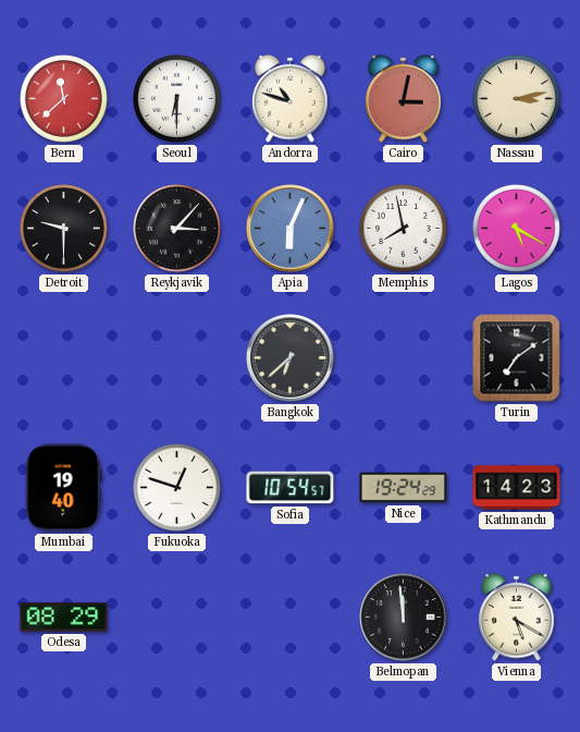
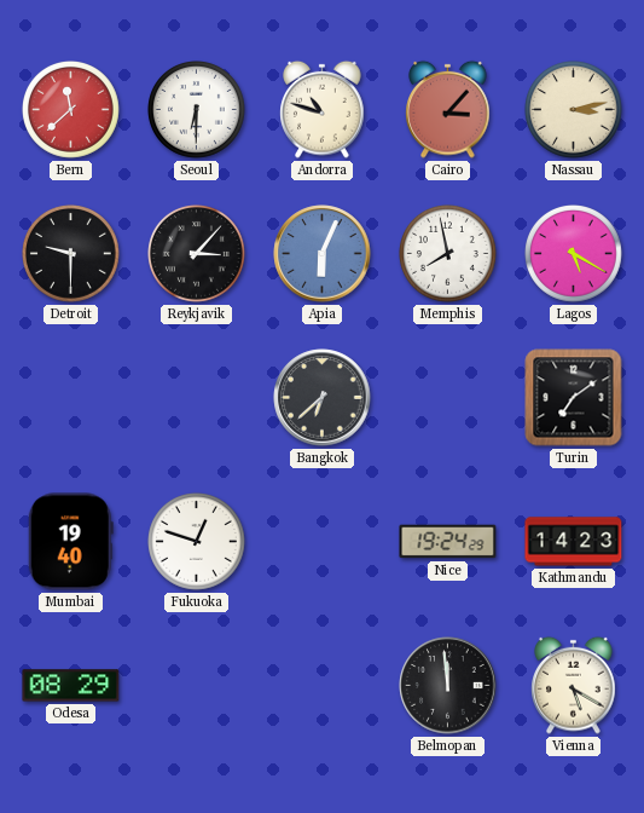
Cairo: 3:02 -> 3:07
Sofia: 10:54 -> none
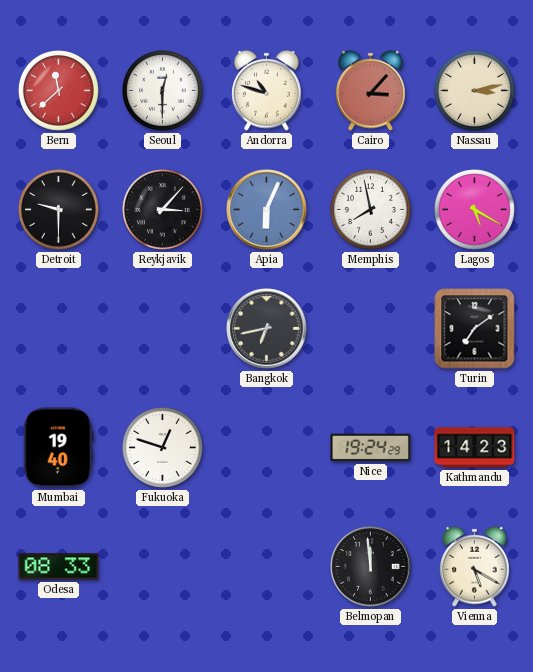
Seoul: 6:30 -> 12:30
Bangkok: 6:38 -> 6:43
Odesa: 08:29 -> 08:33
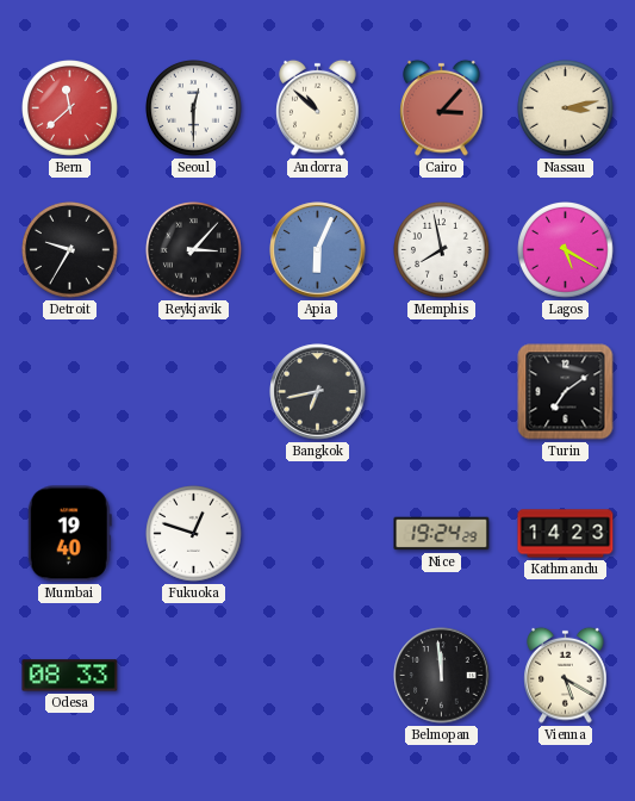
Andorra: 10:48 -> 10:52
Detroit: 9:30 -> 9:35
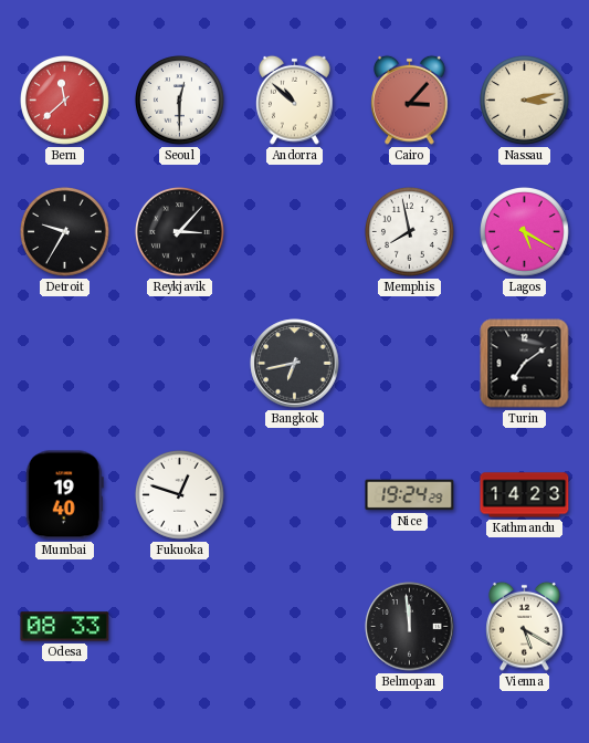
Apia: 6:04 -> none
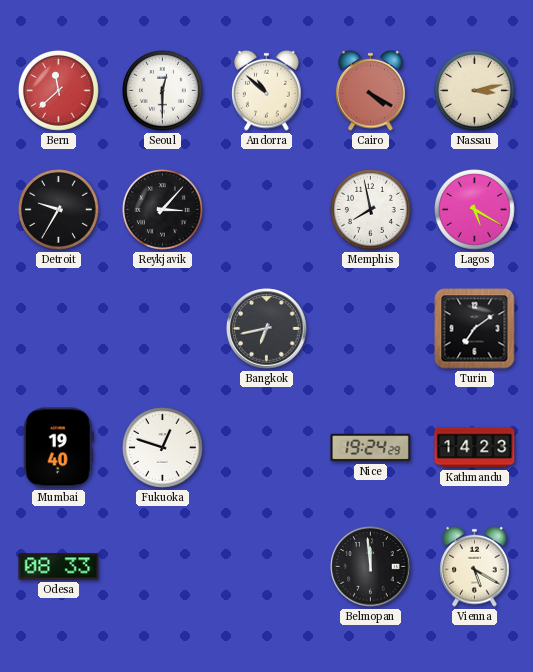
Cairo: 3:07 -> 4:20
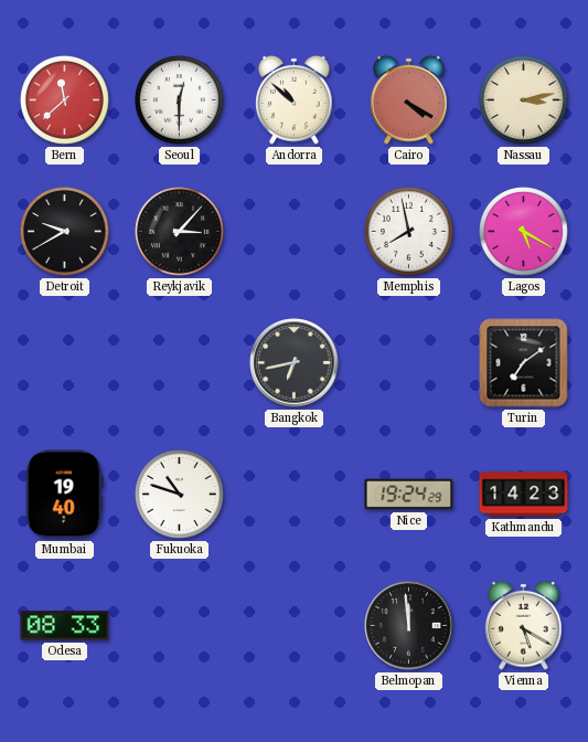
Detroit: 9:35 -> 9:40
Fukuoka: 12:48 -> 10:48
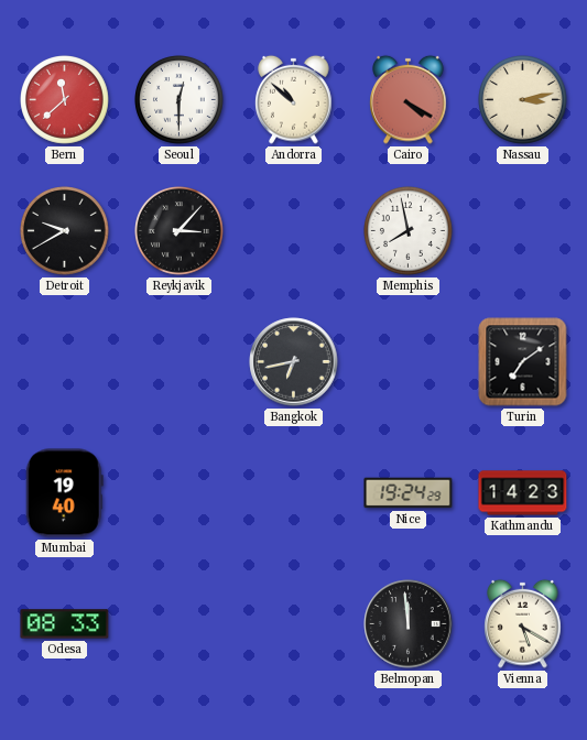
Lagos: 5:20 -> none
Fukuoka: 10:48 -> none
